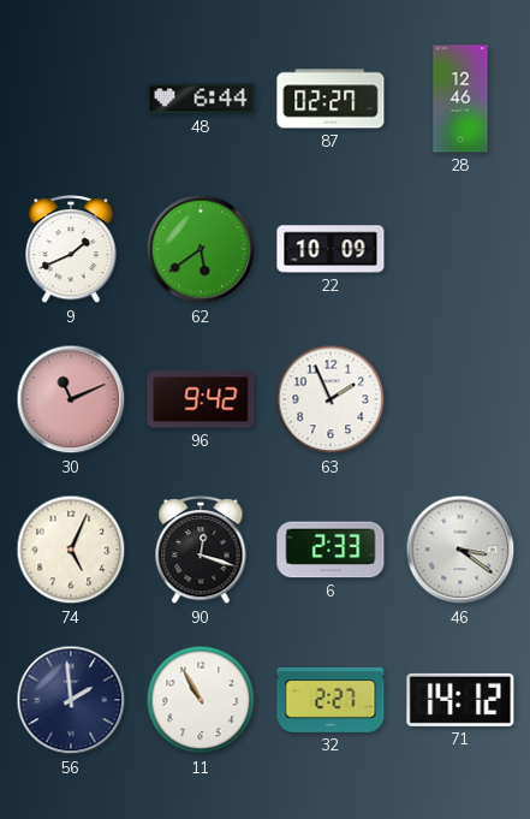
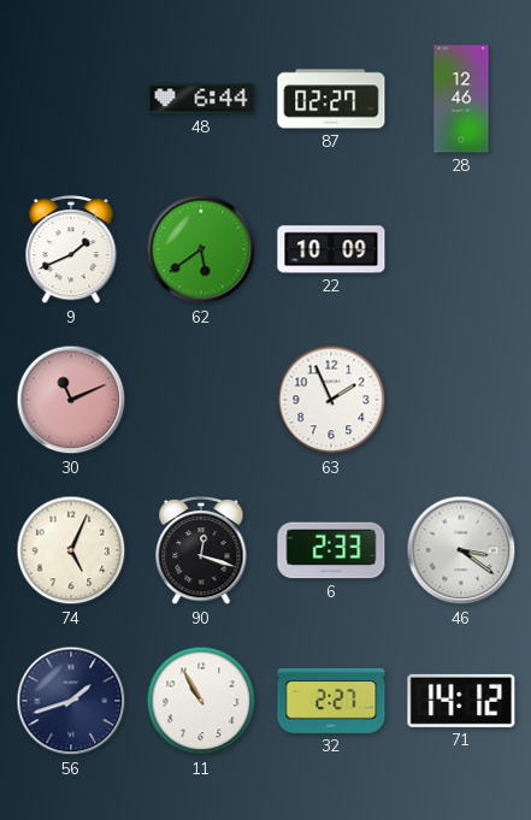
96: 9:42 -> none
56: 1:59 -> 1:42
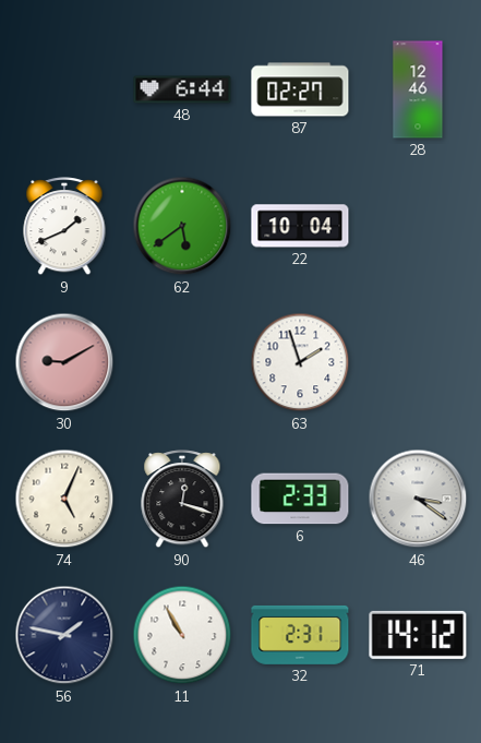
22: 10:09 -> 10:04
30: 11:11 -> 9:10
63: 1:56 -> 1:57
56: 1:42 -> 1:47
32: 2:27 -> 2:31
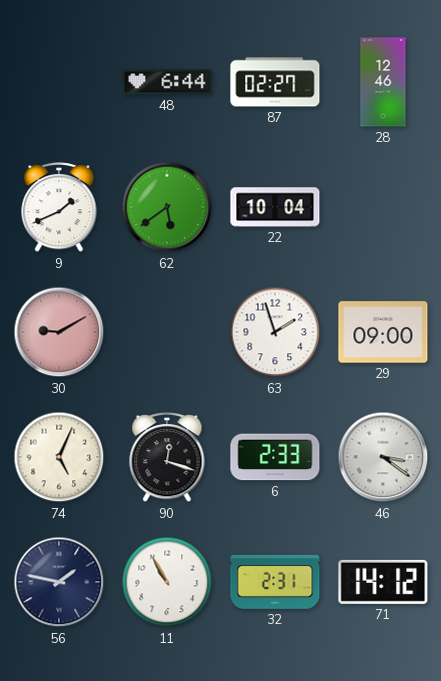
29: none -> 09:00
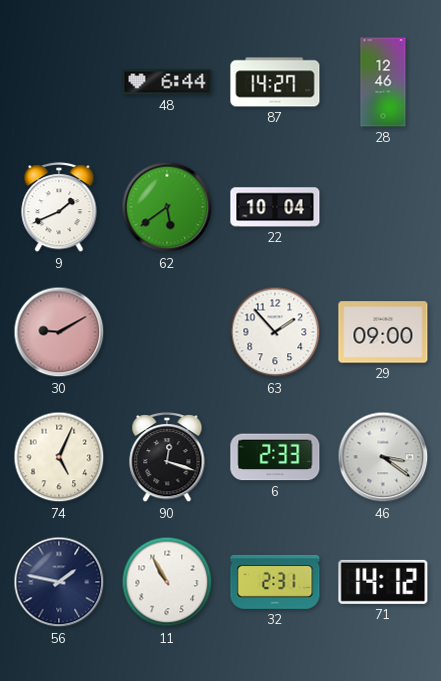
87: 02:27 -> 14:27
63: 1:57 -> 1:53
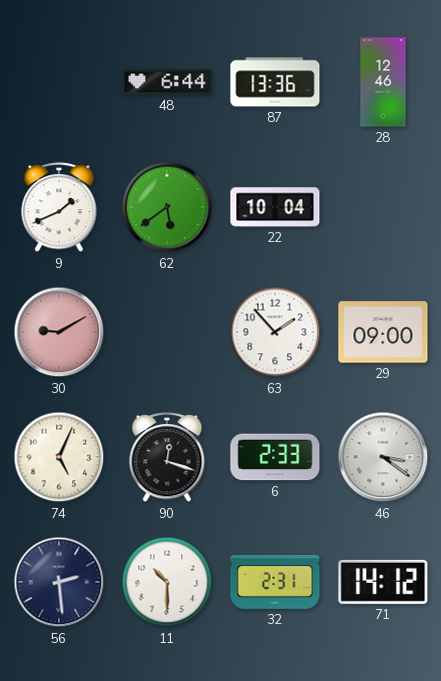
87: 14:27 -> 13:36
56: 1:47 -> 2:29
11: 10:55 -> 10:30
